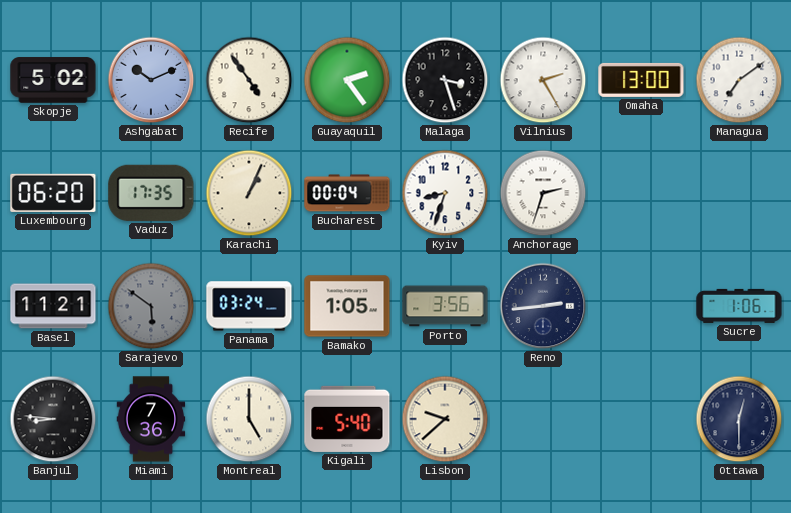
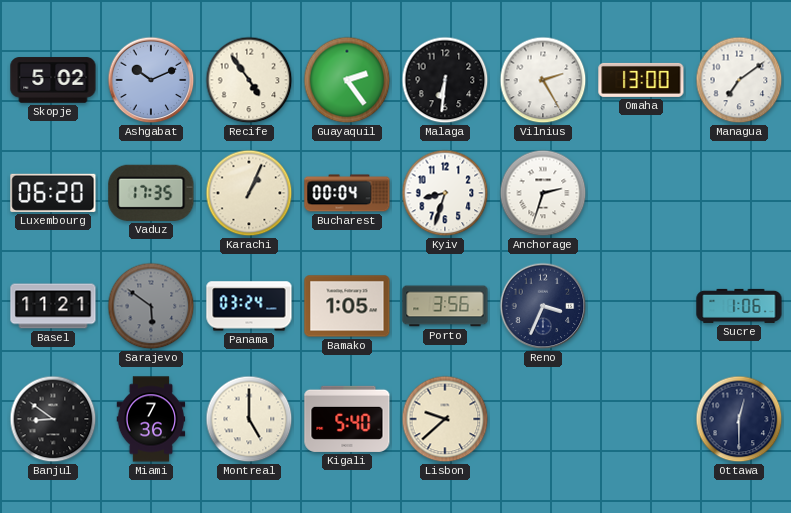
Malaga: 3:27 -> 6:31
Reno: 2:44 -> 3:34
Banjul: 8:46 -> 8:51
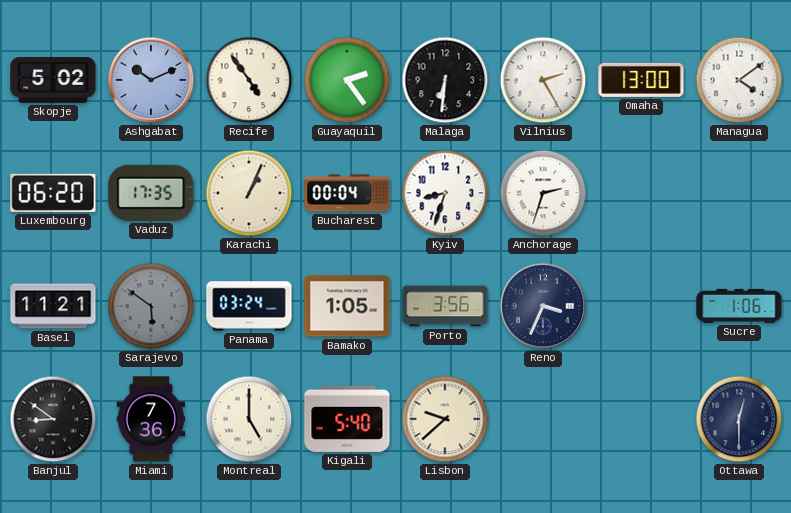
Managua: 7:09 -> 4:09
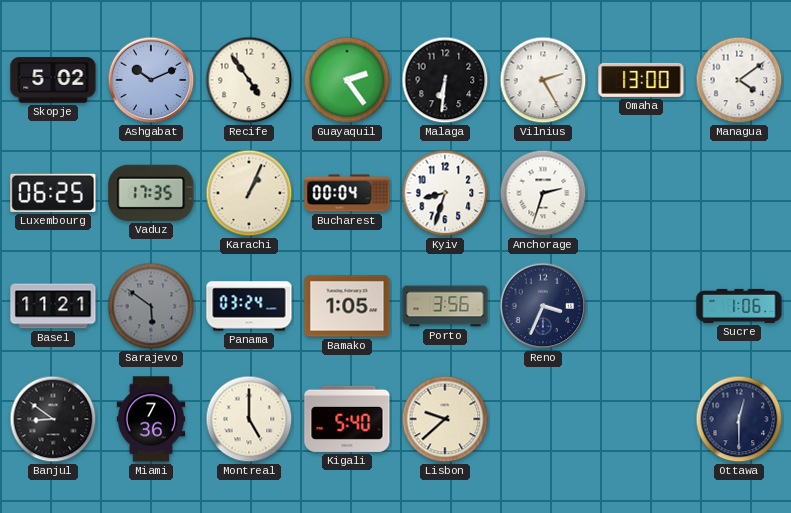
Luxembourg: 06:20 -> 06:25
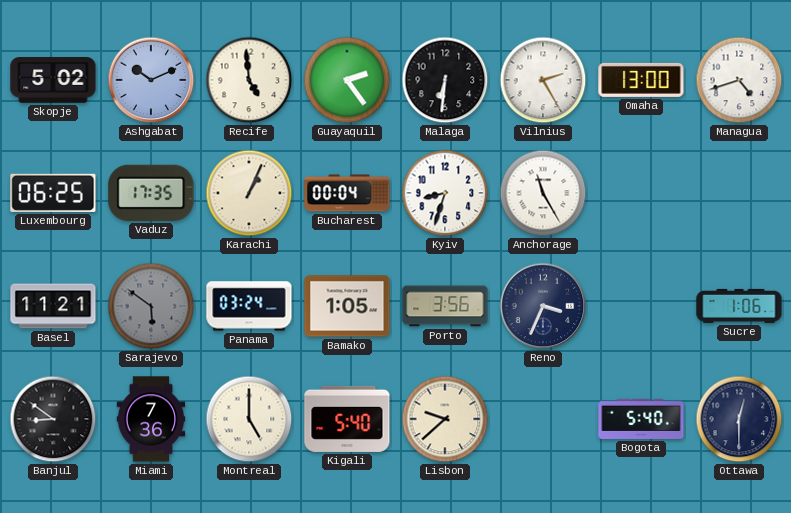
Recife: 4:54 -> 4:59
Managua: 4:09 -> 4:42
Anchorage: 2:33 -> 11:25
Bogota: none -> 5:40
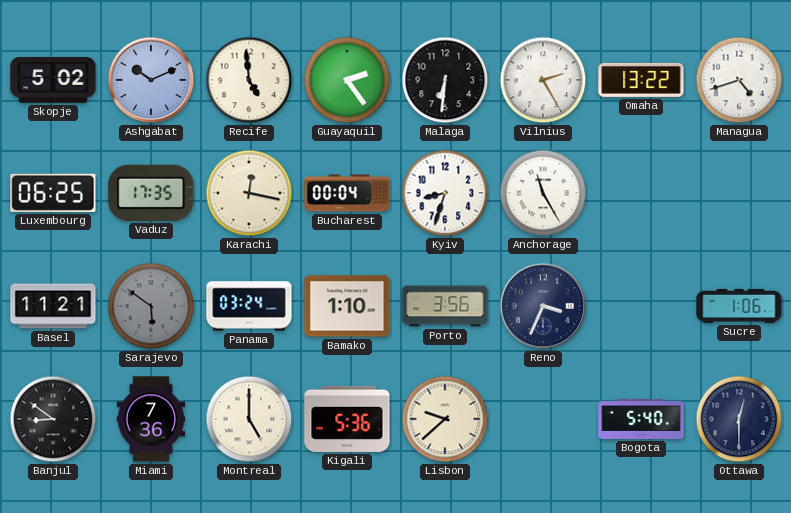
Omaha: 13:00 -> 13:22
Karachi: 1:04 -> 12:17
Bamako: 1:05 -> 1:10
Kigali: 5:40 -> 5:36
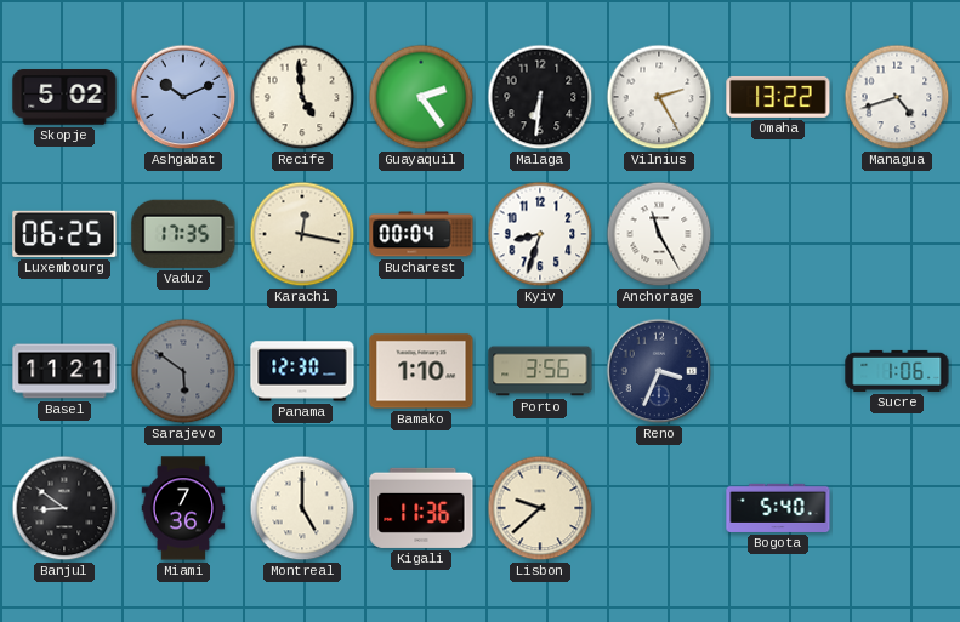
Panama: 03:24 -> 12:30
Kigali: 5:36 -> 11:36
Ottawa: 12:30 -> none
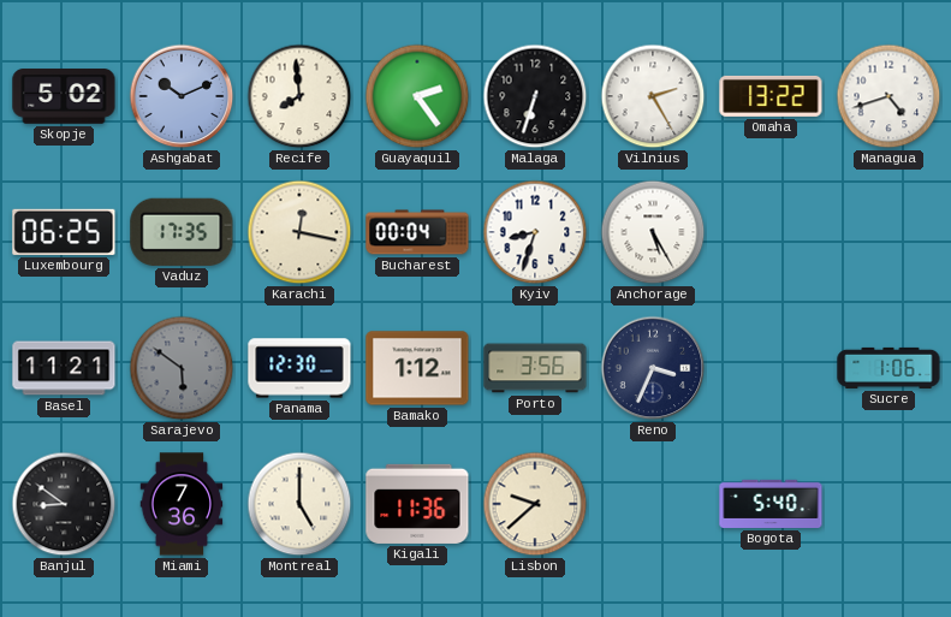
Recife: 4:59 -> 7:59
Malaga: 6:31 -> 6:33
Anchorage: 11:25 -> 5:25
Bamako: 1:10 -> 1:12
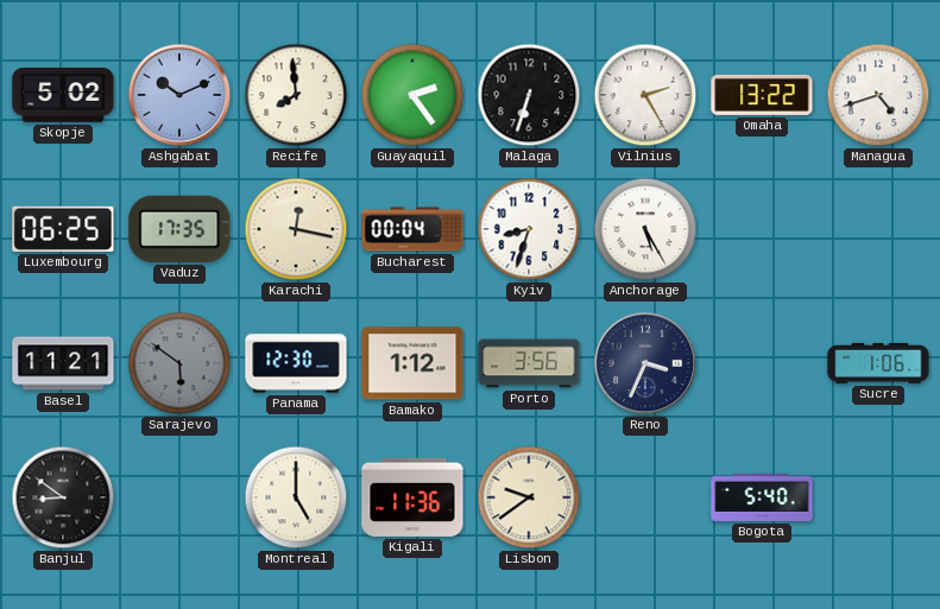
Miami: 7:36 -> none
Lisbon: 9:38 -> 9:39
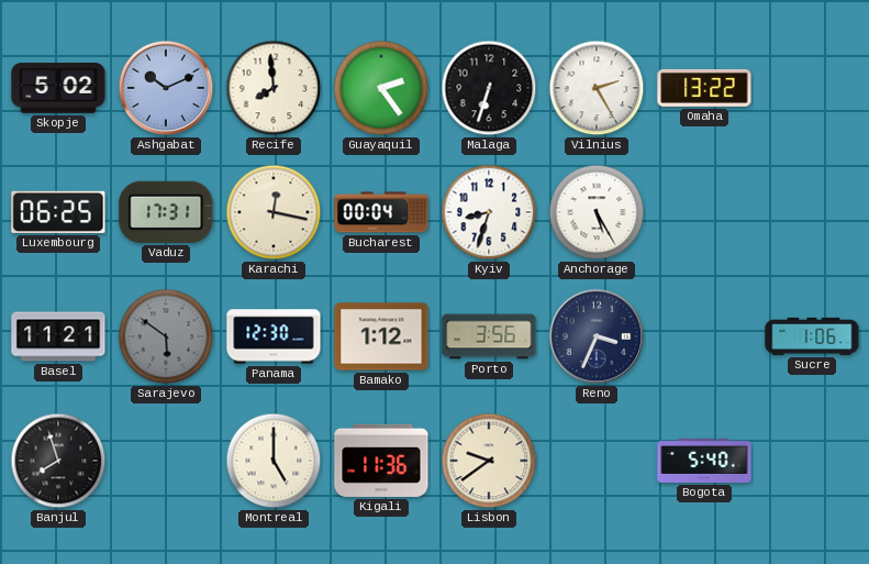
Managua: 4:42 -> none
Vaduz: 17:35 -> 17:31
Banjul: 8:51 -> 7:57
